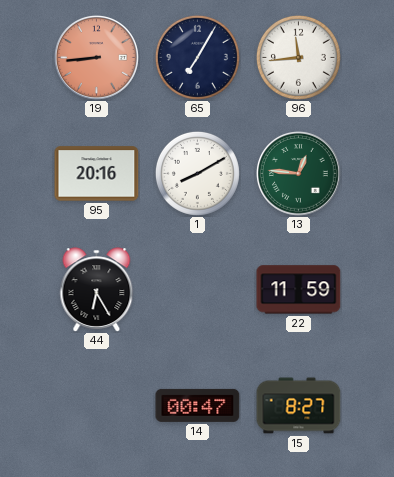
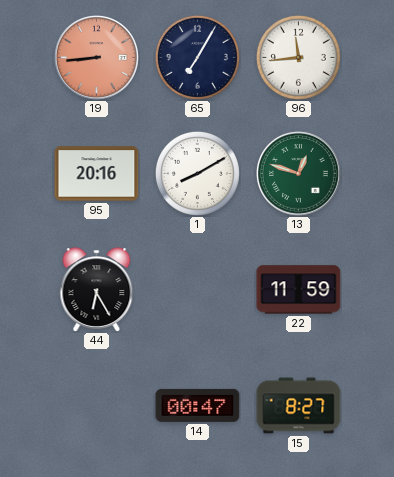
13: 12:46 -> 12:48
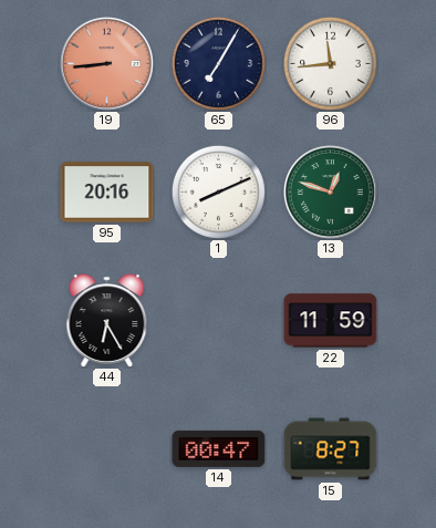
1: 8:10 -> 8:11
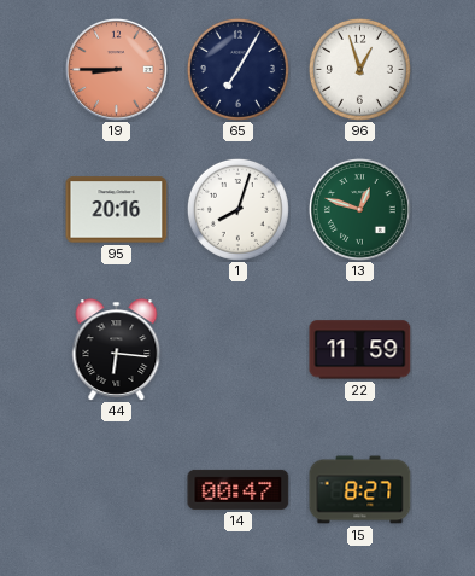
19: 8:44 -> 8:45
96: 11:44 -> 12:57
1: 8:11 -> 8:03
44: 6:25 -> 6:16
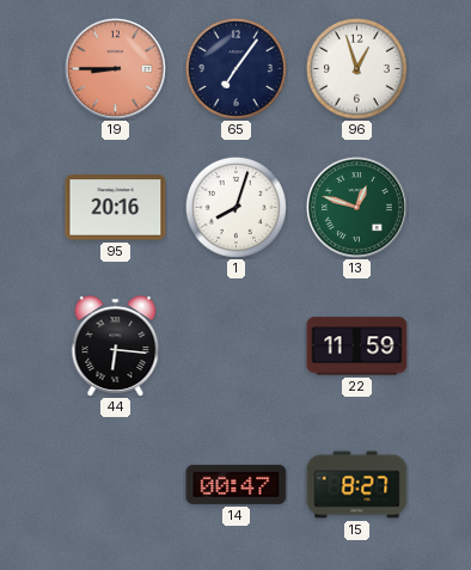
65: 7:05 -> 7:06
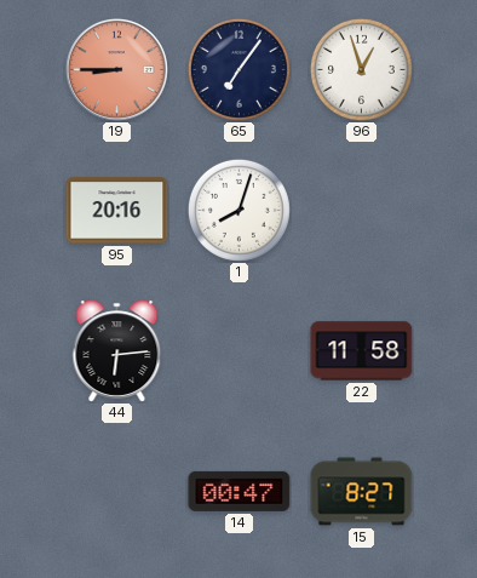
13: 12:48 -> none
44: 6:16 -> 6:14
22: 11:59 -> 11:58
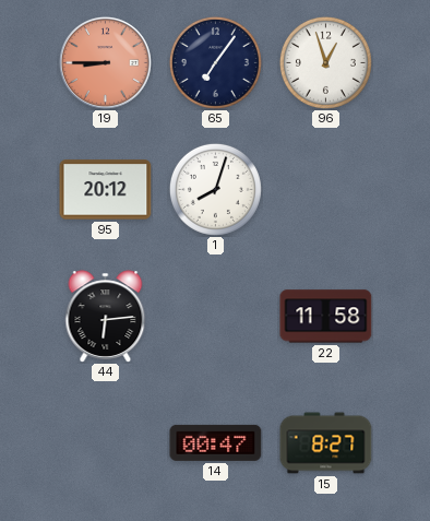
95: 20:16 -> 20:12
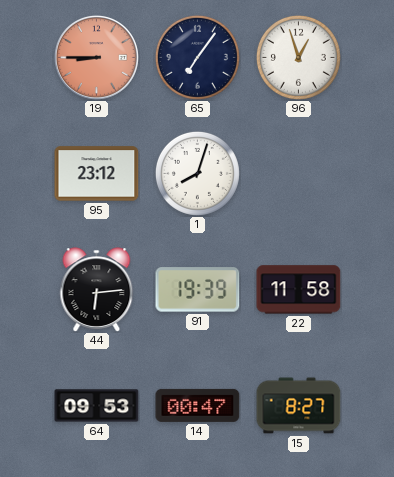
95: 20:12 -> 23:12
91: none -> 19:39
64: none -> 09:53
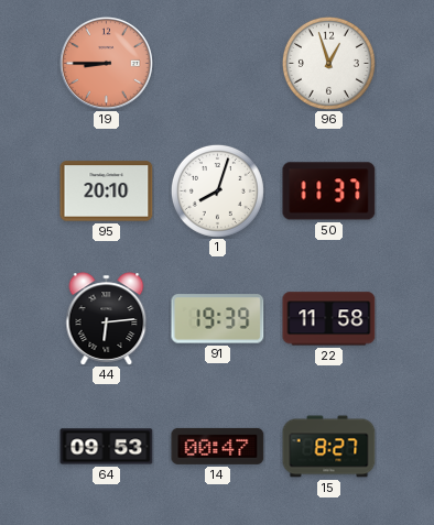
65: 7:06 -> none
95: 23:12 -> 20:10
50: none -> 11:37
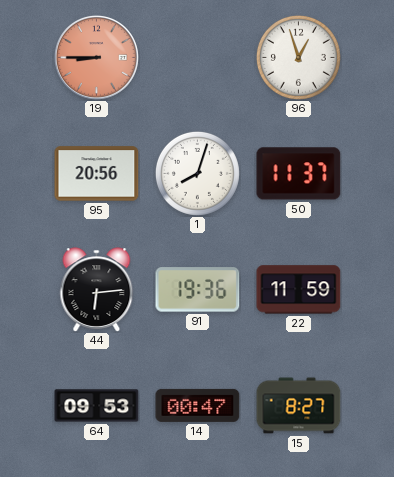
95: 20:10 -> 20:56
91: 19:39 -> 19:36
22: 11:58 -> 11:59
